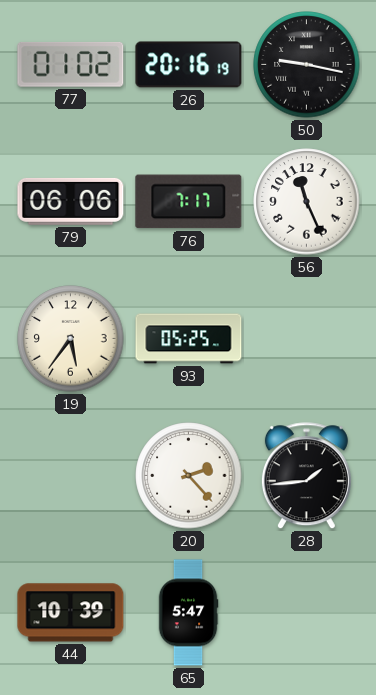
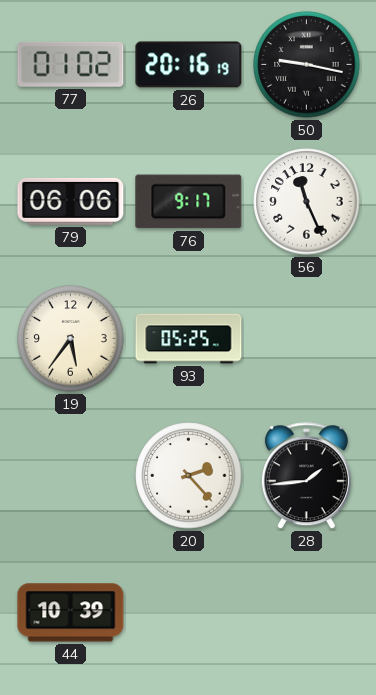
76: 7:17 -> 9:17
65: 5:47 -> none
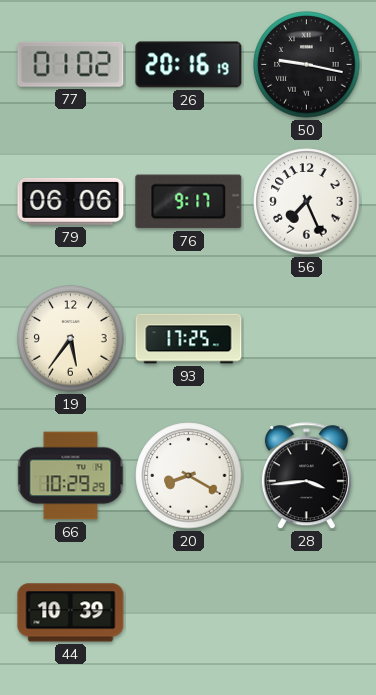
56: 11:26 -> 7:26
93: 05:25 -> 17:25
66: none -> 10:29
20: 2:23 -> 8:20
28: 1:44 -> 3:44
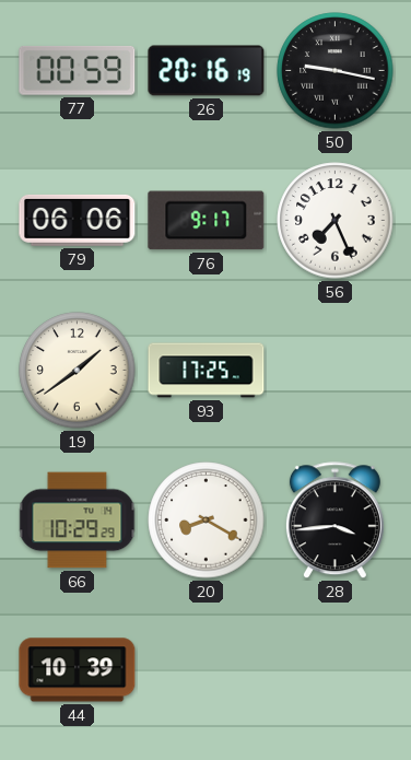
77: 01:02 -> 00:59
19: 5:36 -> 1:39
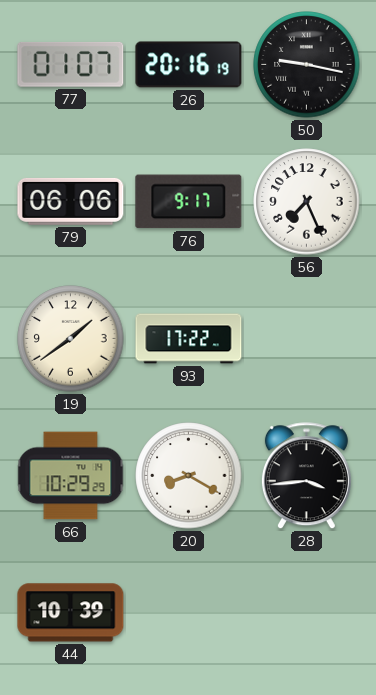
77: 00:59 -> 01:07
93: 17:25 -> 17:22
